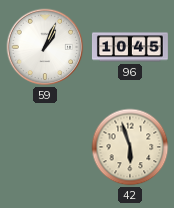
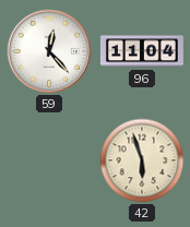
59: 1:04 -> 12:23
96: 10:45 -> 11:04
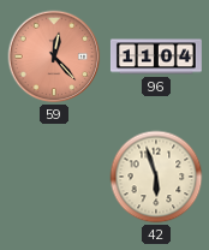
59 dial: white -> salmon
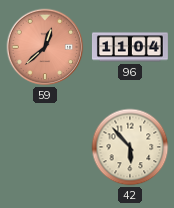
59: 12:23 -> 12:38
42: 5:57 -> 5:53
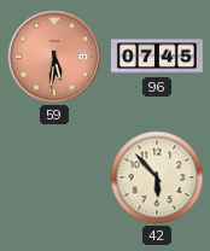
59: 12:38 -> 5:31
96: 11:04 -> 07:45
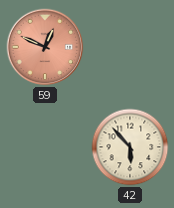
59: 5:31 -> 12:49
96: 07:45 -> none
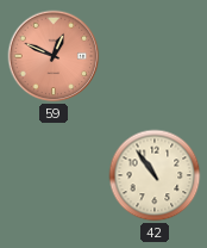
42: 5:53 -> 10:54
